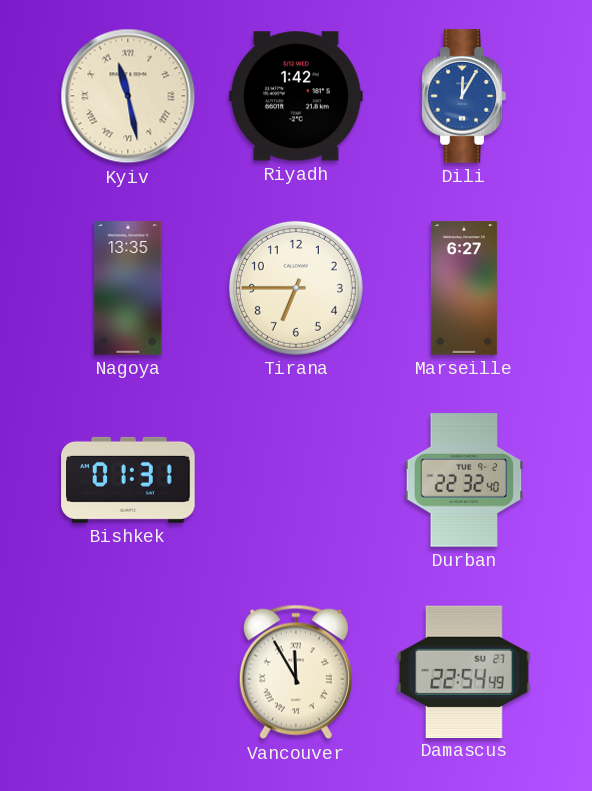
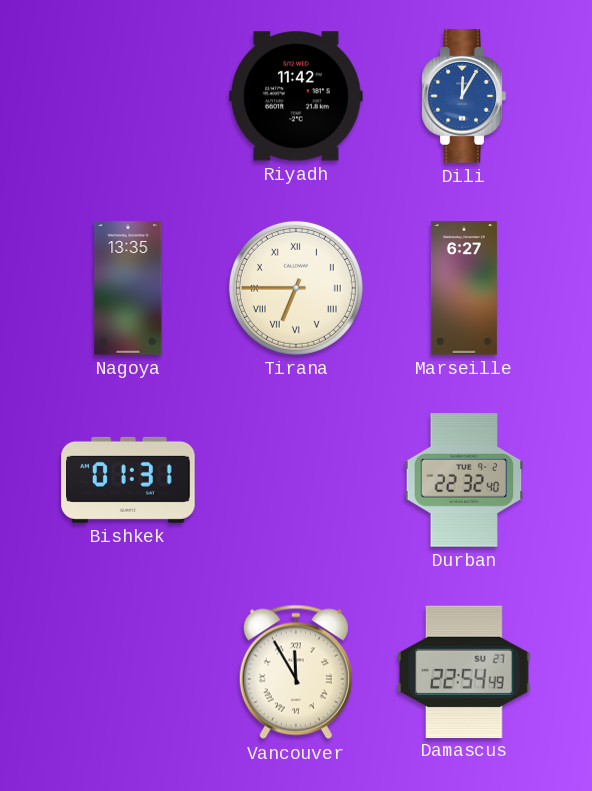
Kyiv: 11:28 -> none
Riyadh: 1:42 -> 11:42
Tirana numerals: Arabic -> Roman
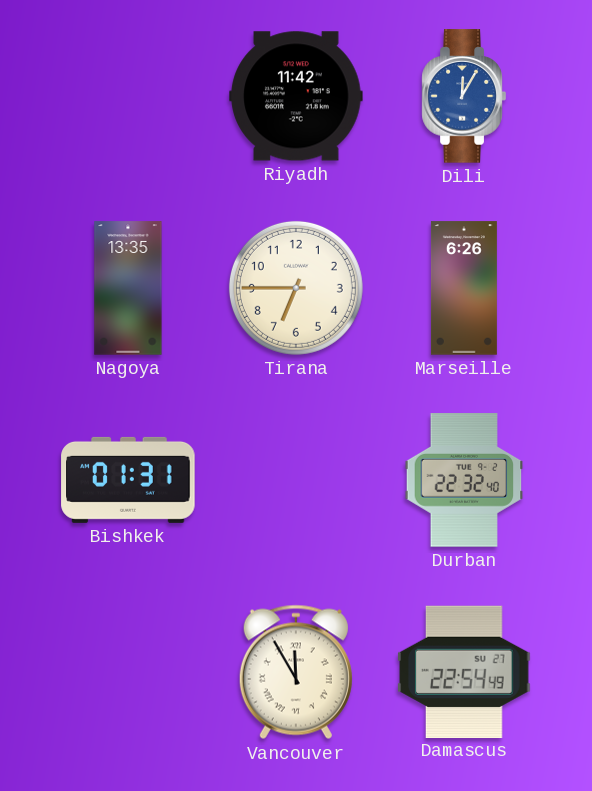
Tirana numerals: Roman -> Arabic
Marseille: 6:27 -> 6:26
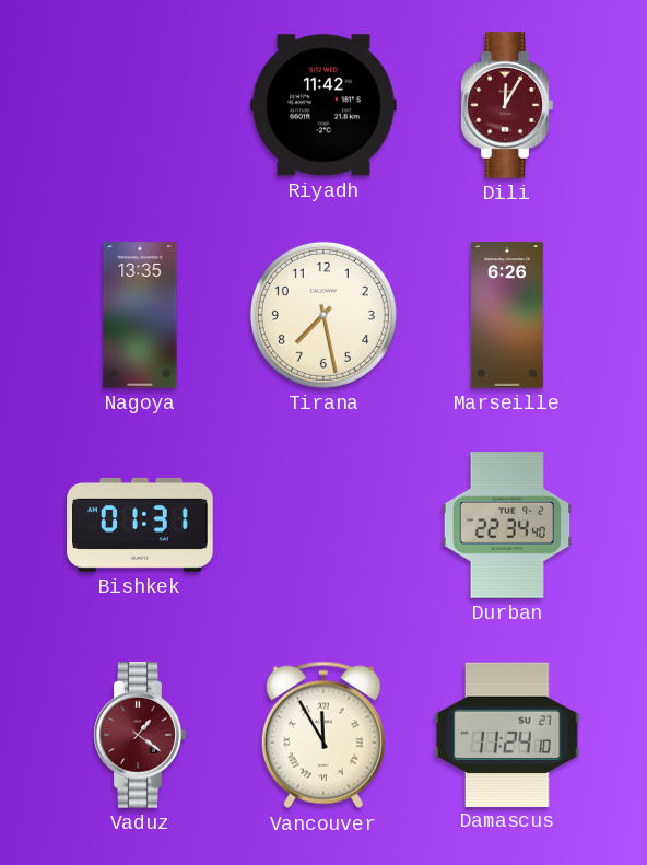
Dili dial: blue -> burgundy
Tirana: 6:45 -> 7:28
Durban: 22:32 -> 22:34
Vaduz: none -> 1:21
Damascus: 22:54 -> 11:24
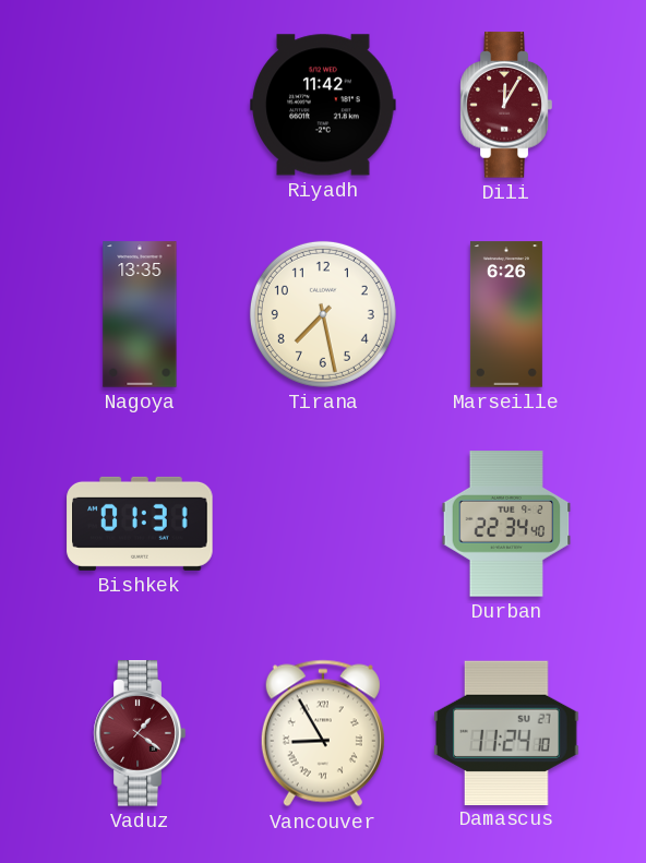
Vancouver: 11:55 -> 8:55
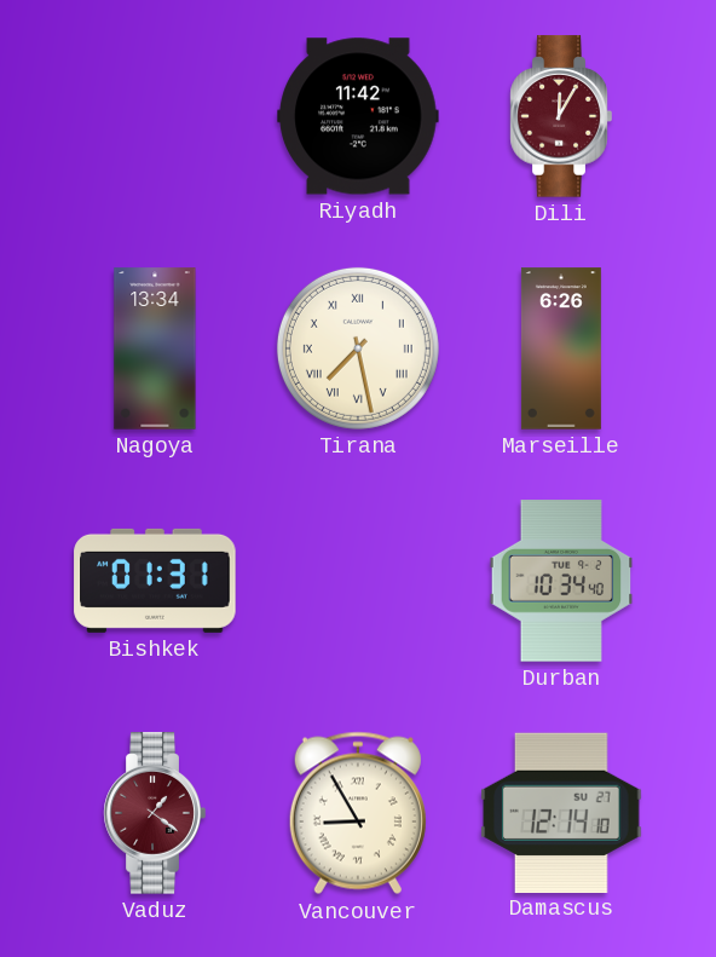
Nagoya: 13:35 -> 13:34
Tirana numerals: Arabic -> Roman
Durban: 22:34 -> 10:34
Damascus: 11:24 -> 12:14
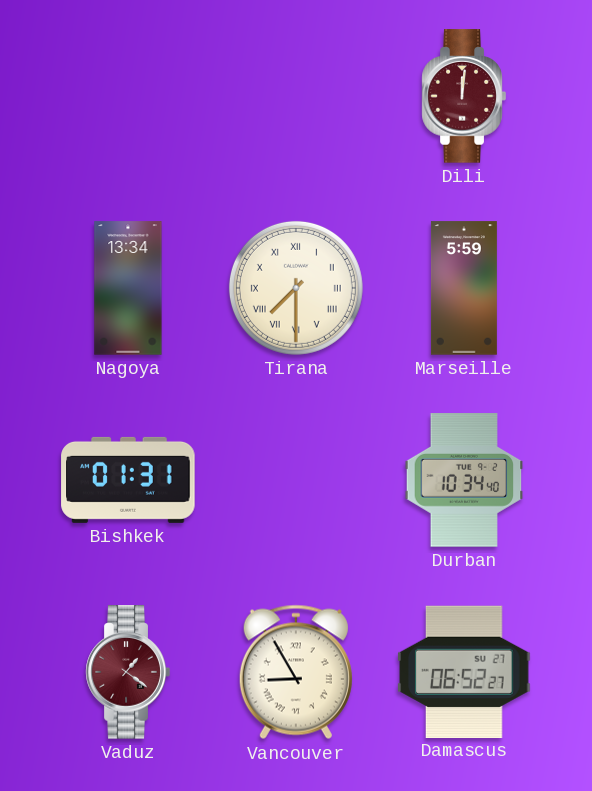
Riyadh: 11:42 -> none
Dili: 12:05 -> 12:01
Tirana: 7:28 -> 7:30
Marseille: 6:26 -> 5:59
Damascus: 12:14 -> 06:52
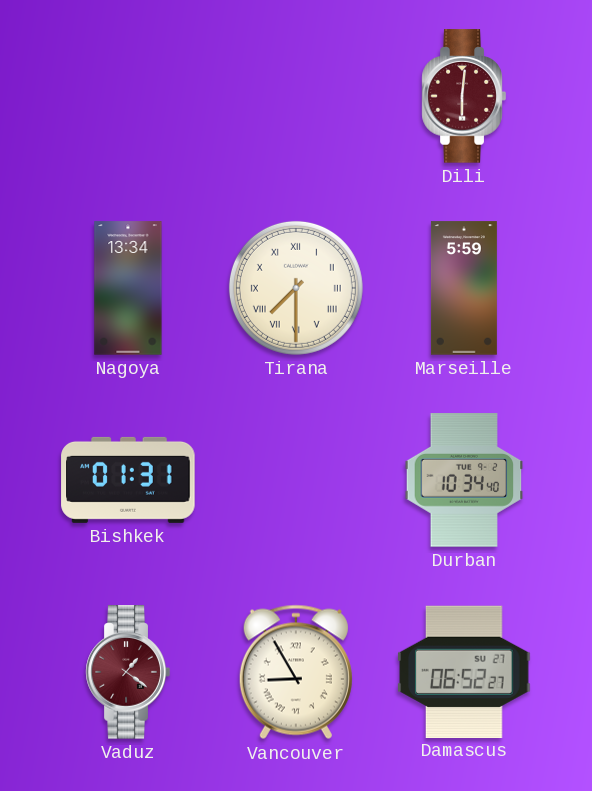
Dili: 12:01 -> 6:01
